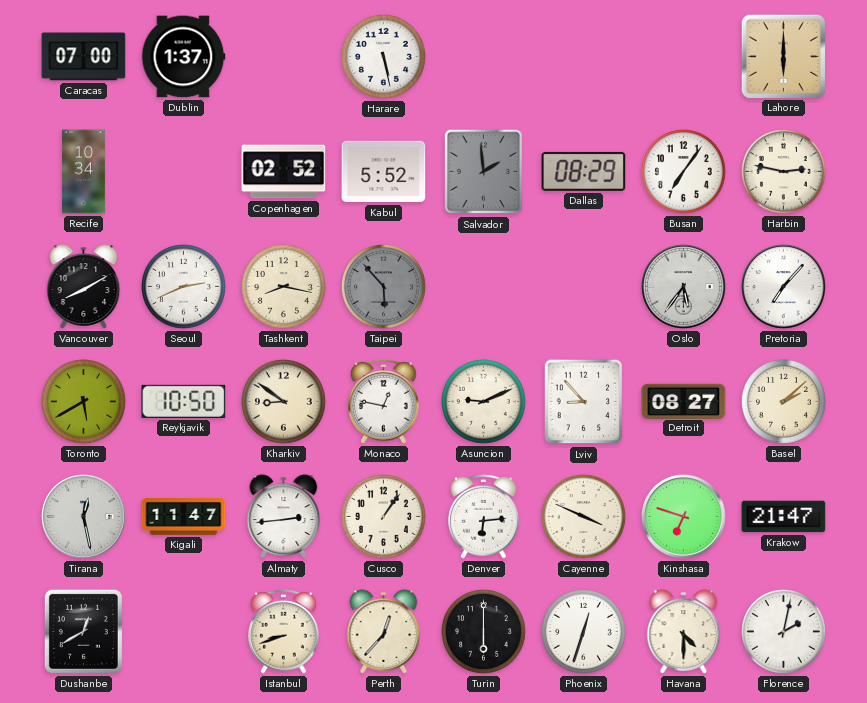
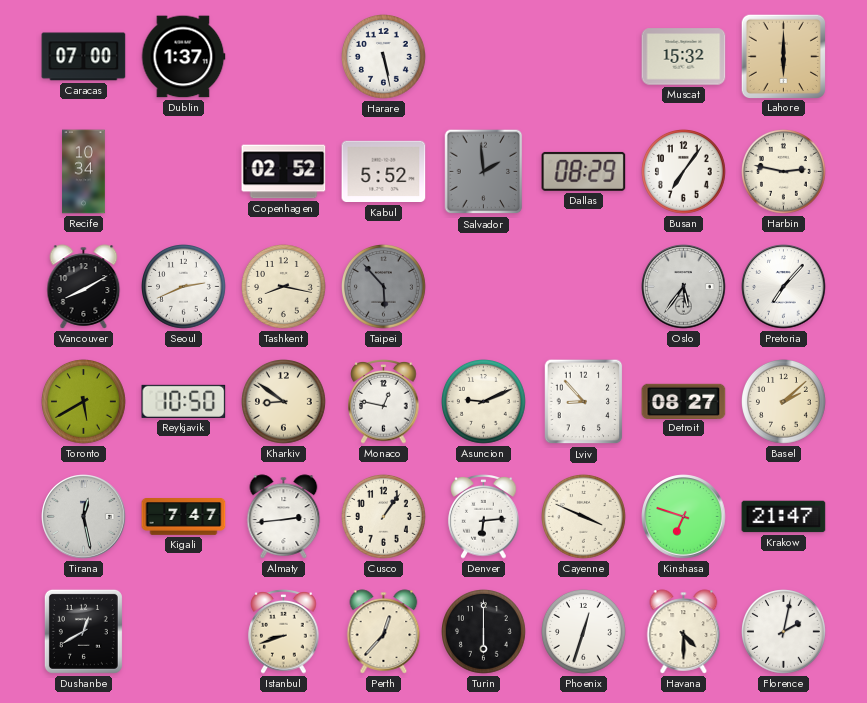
Muscat: none -> 15:32
Kigali: 11:47 -> 7:47
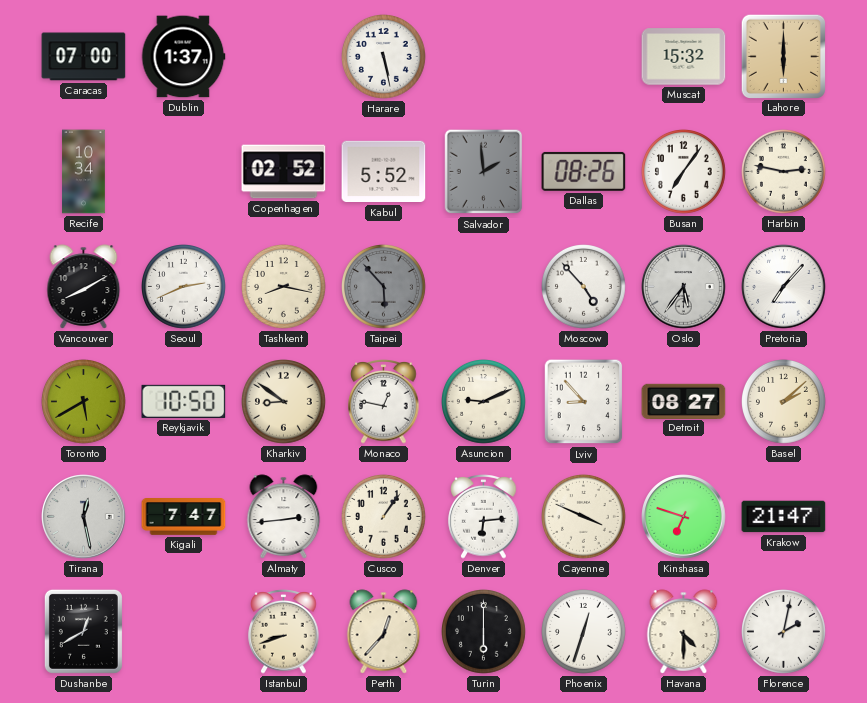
Dallas: 08:29 -> 08:26
Moscow: none -> 4:53
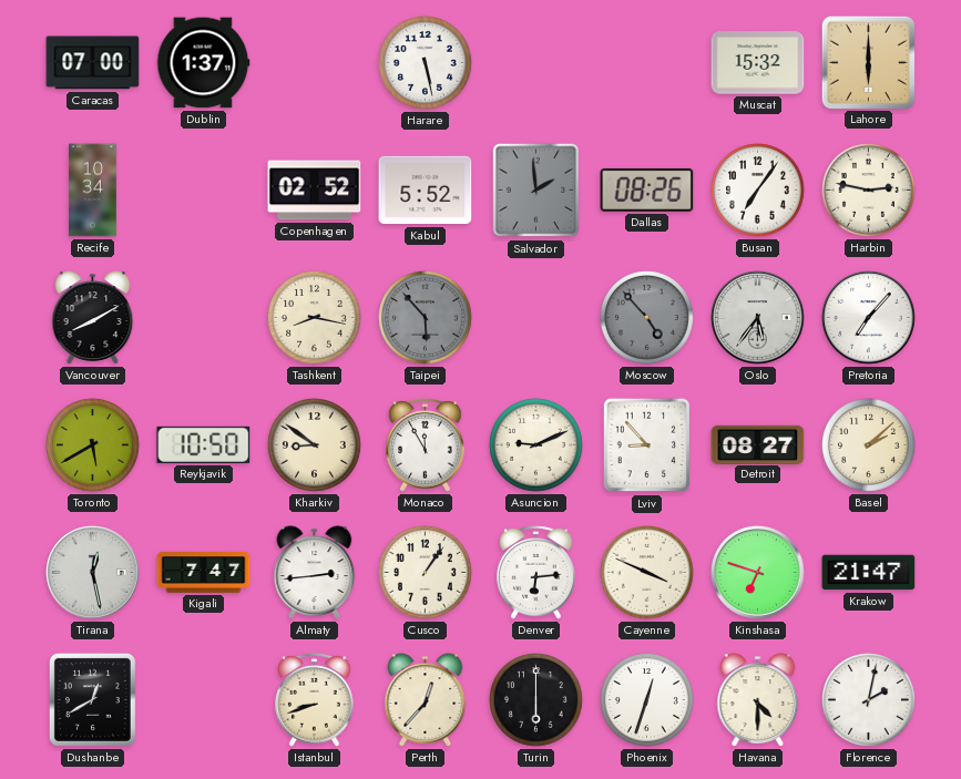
Seoul: 2:41 -> none
Moscow dial: white -> grey
Monaco: 12:47 -> 11:55
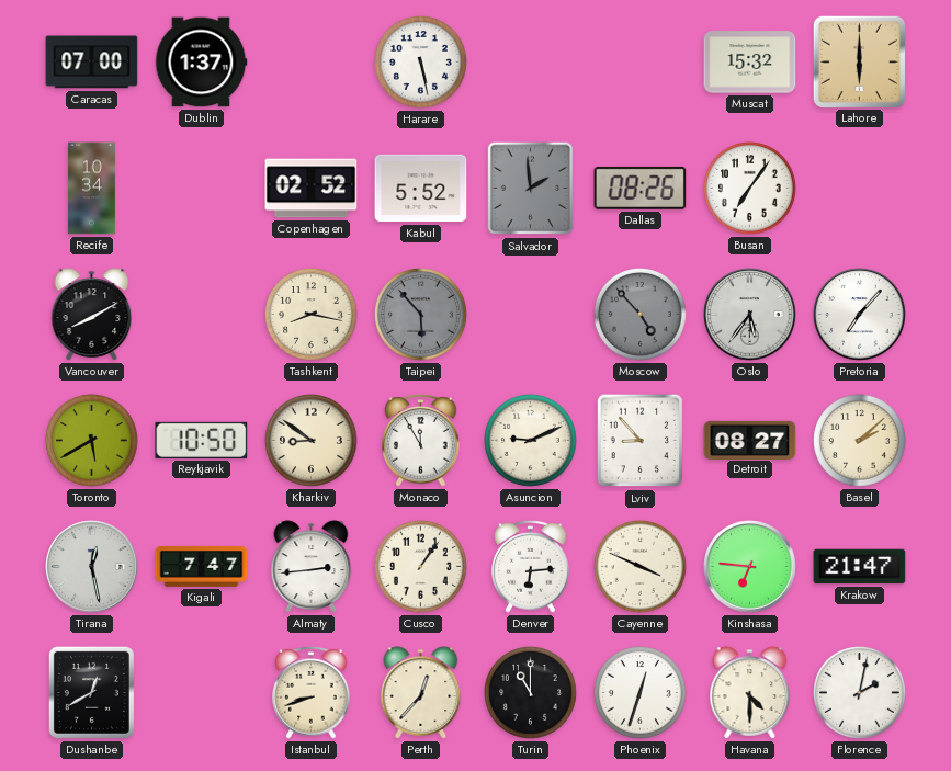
Harbin: 2:47 -> none
Kinshasa: 6:48 -> 6:46
Turin: 6:00 -> 11:00
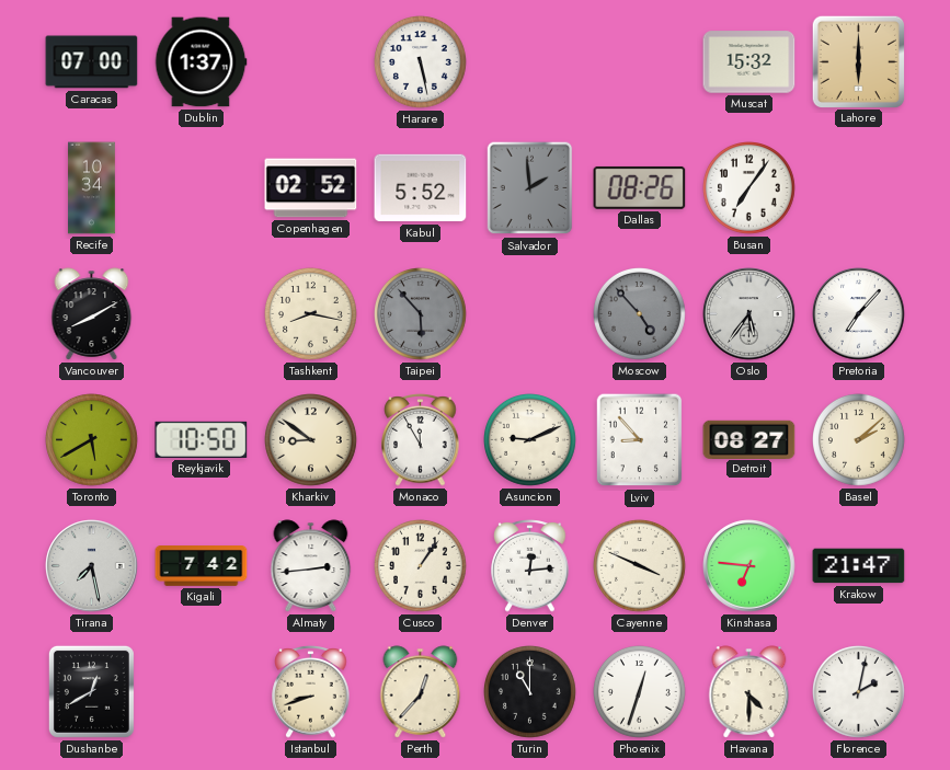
Tirana: 12:28 -> 7:28
Kigali: 7:47 -> 7:42
Denver: 6:14 -> 12:14
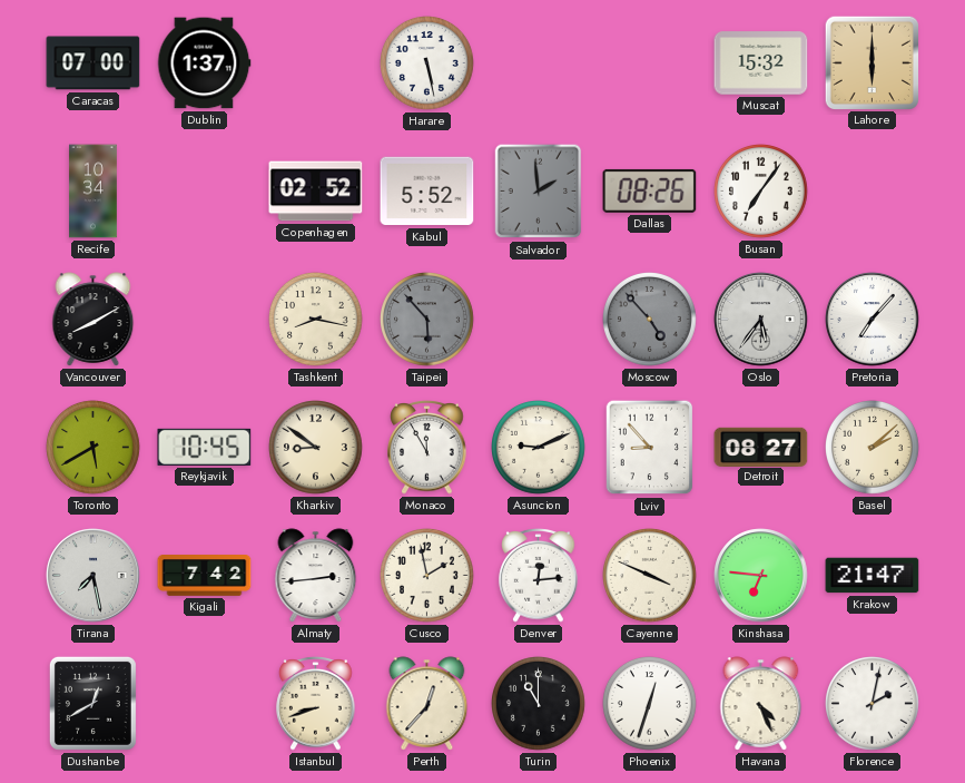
Reykjavik: 10:50 -> 10:45
Cusco: 1:06 -> 1:58
Havana: 4:30 -> 4:26
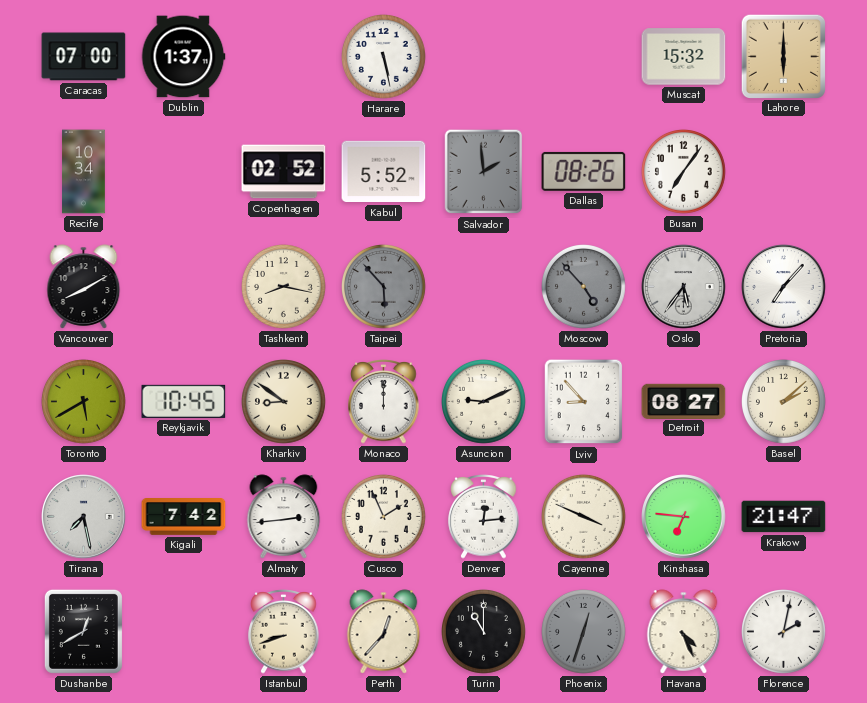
Monaco: 11:55 -> 12:00
Cusco: 1:58 -> 1:56
Phoenix dial: white -> grey
